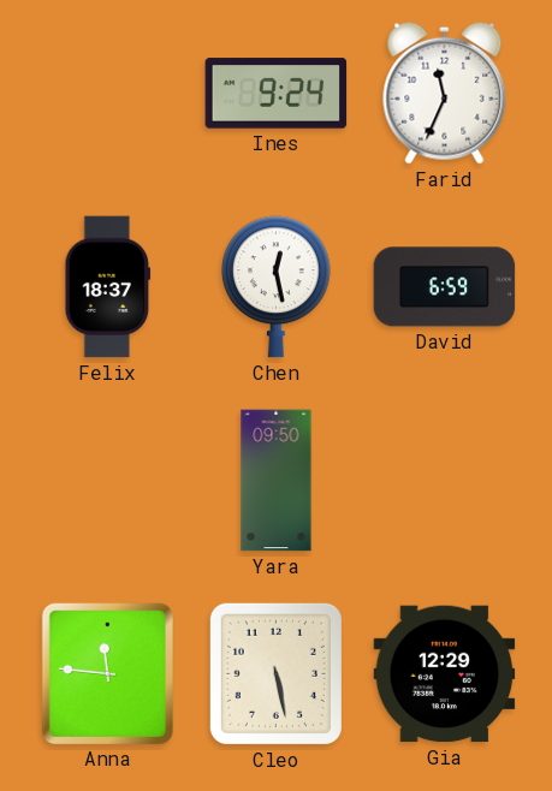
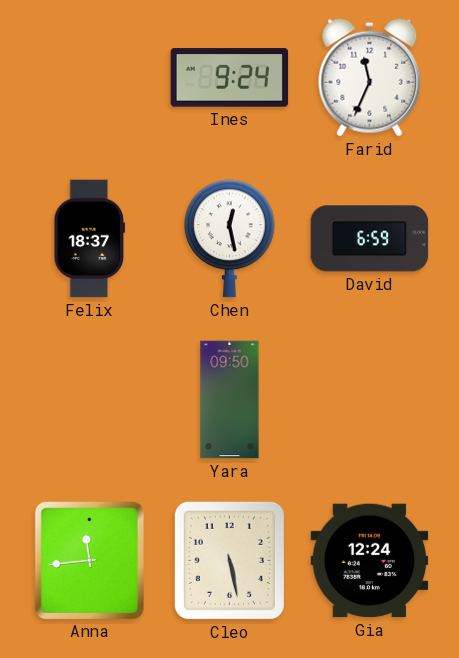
Anna: 11:46 -> 11:44
Gia: 12:29 -> 12:24
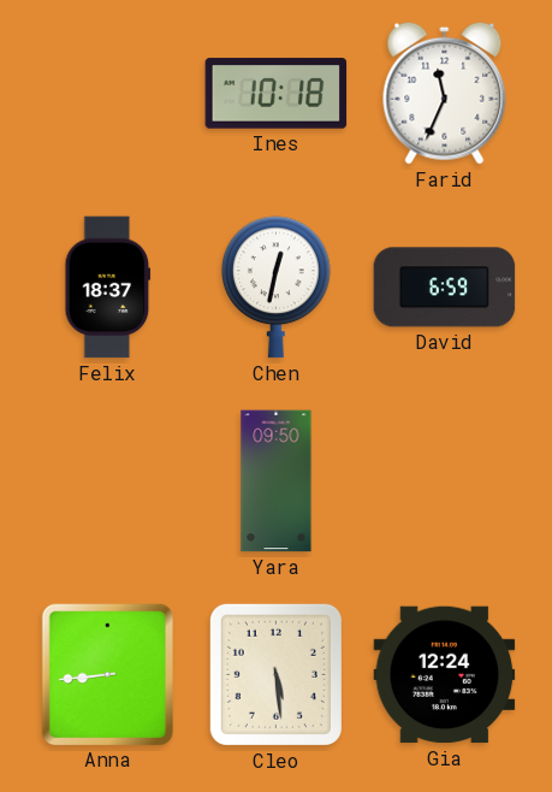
Ines: 9:24 -> 10:18
Chen: 12:28 -> 12:32
Anna: 11:44 -> 8:44
Cleo: 5:28 -> 5:29
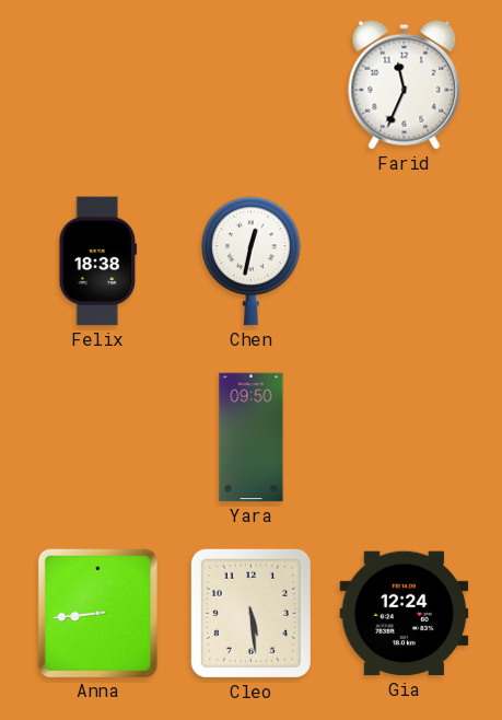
Ines: 10:18 -> none
Felix: 18:37 -> 18:38
David: 6:59 -> none
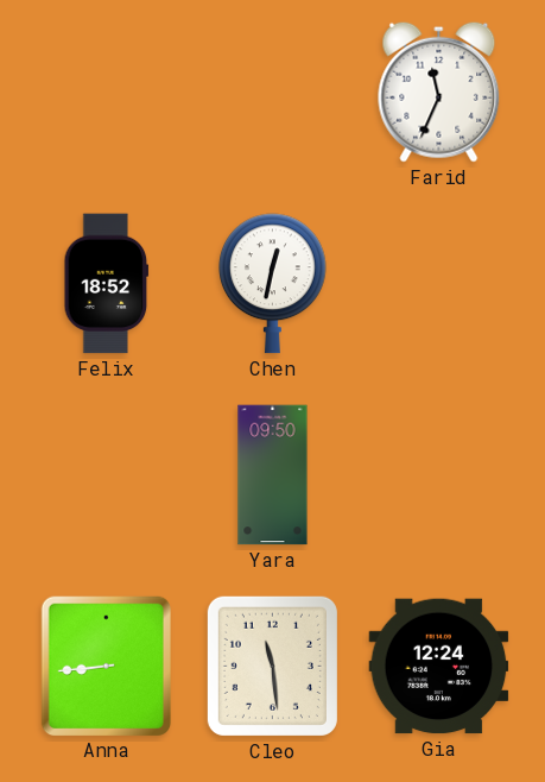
Felix: 18:38 -> 18:52
Cleo: 5:29 -> 11:29
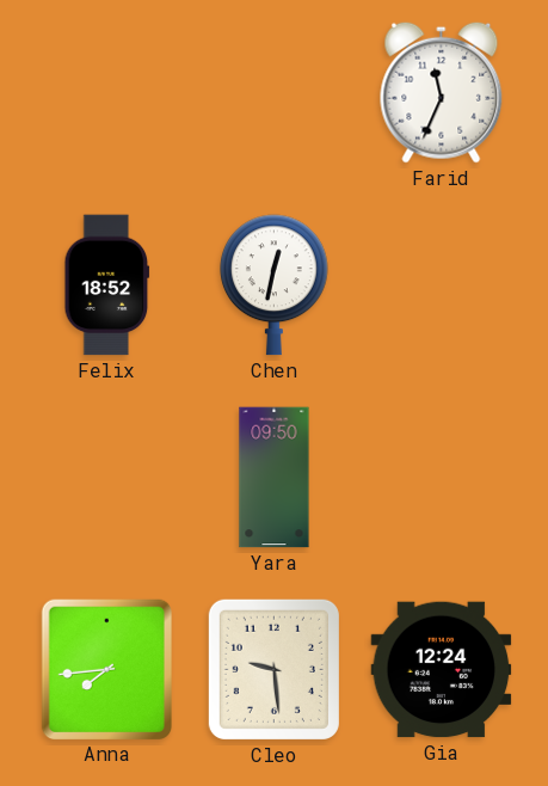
Anna: 8:44 -> 7:44
Cleo: 11:29 -> 9:29
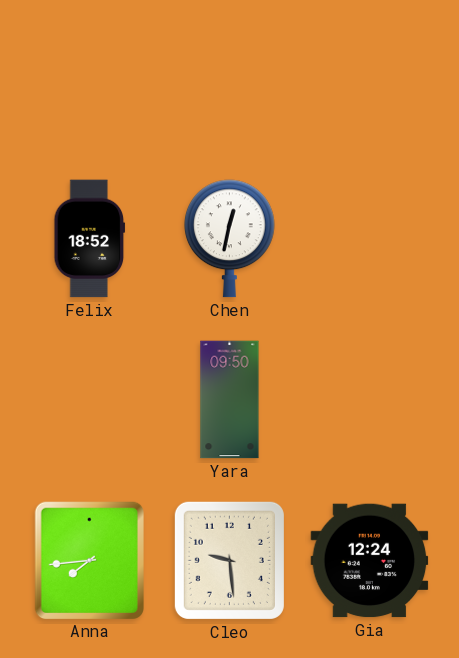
Farid: 11:34 -> none
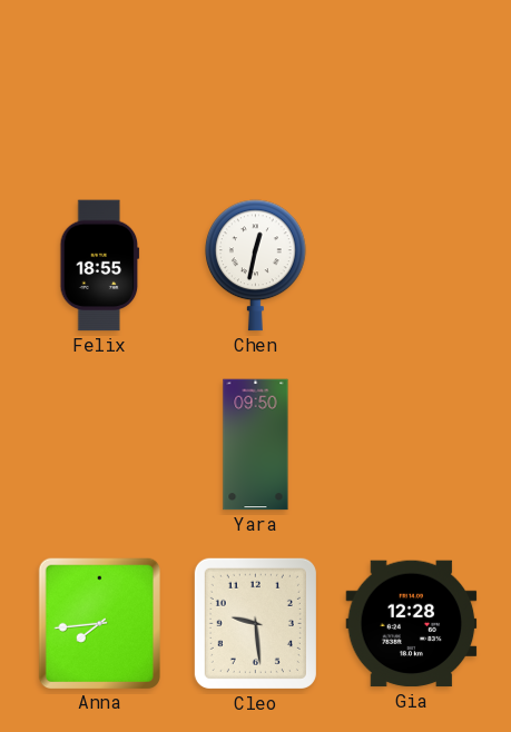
Felix: 18:52 -> 18:55
Gia: 12:24 -> 12:28
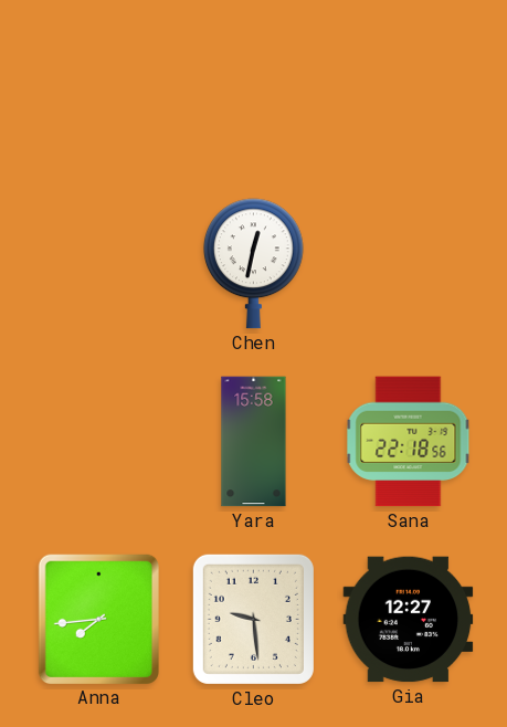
Felix: 18:55 -> none
Yara: 09:50 -> 15:58
Sana: none -> 22:18
Gia: 12:28 -> 12:27
